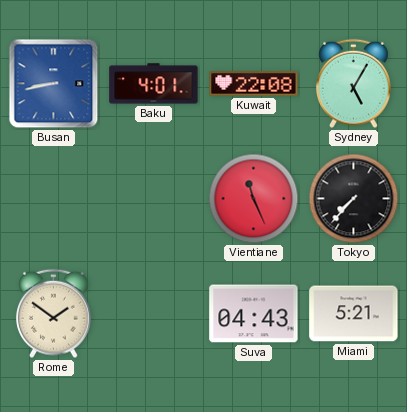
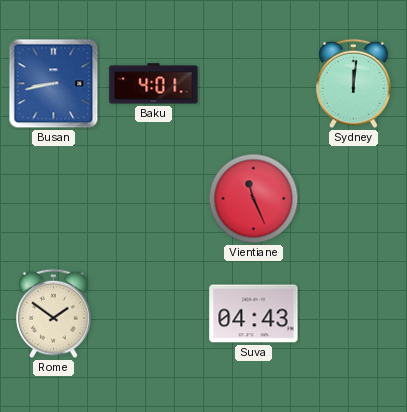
Kuwait: 22:08 -> none
Sydney: 5:05 -> 12:01
Tokyo: 7:37 -> none
Miami: 5:21 -> none
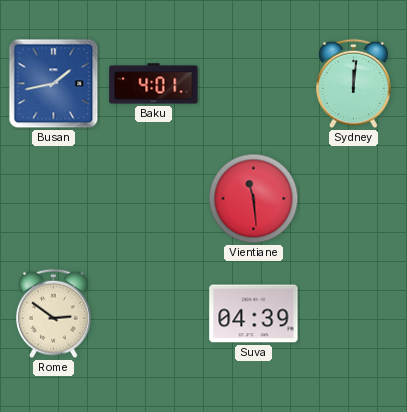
Busan: 8:43 -> 1:43
Vientiane: 11:26 -> 11:29
Rome: 1:51 -> 2:51
Suva: 04:43 -> 04:39
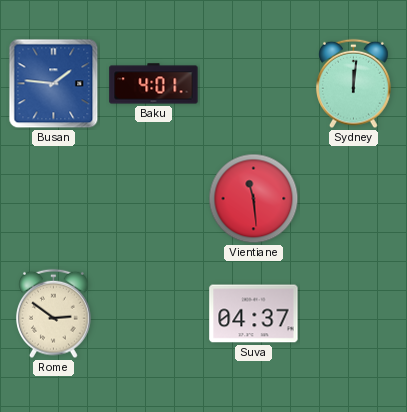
Busan: 1:43 -> 1:46
Suva: 04:39 -> 04:37
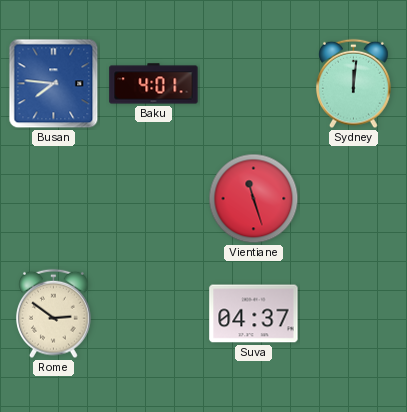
Busan: 1:46 -> 7:46
Vientiane: 11:29 -> 11:27
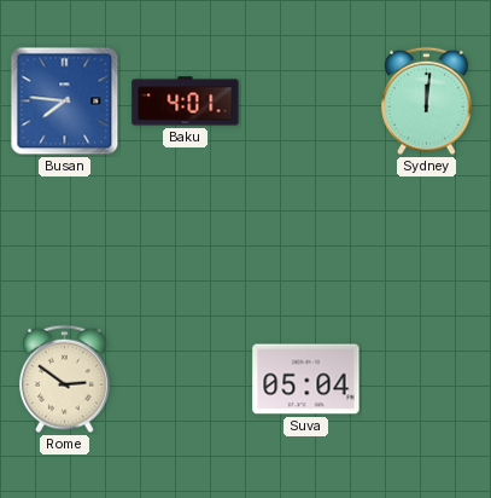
Vientiane: 11:27 -> none
Suva: 04:37 -> 05:04
